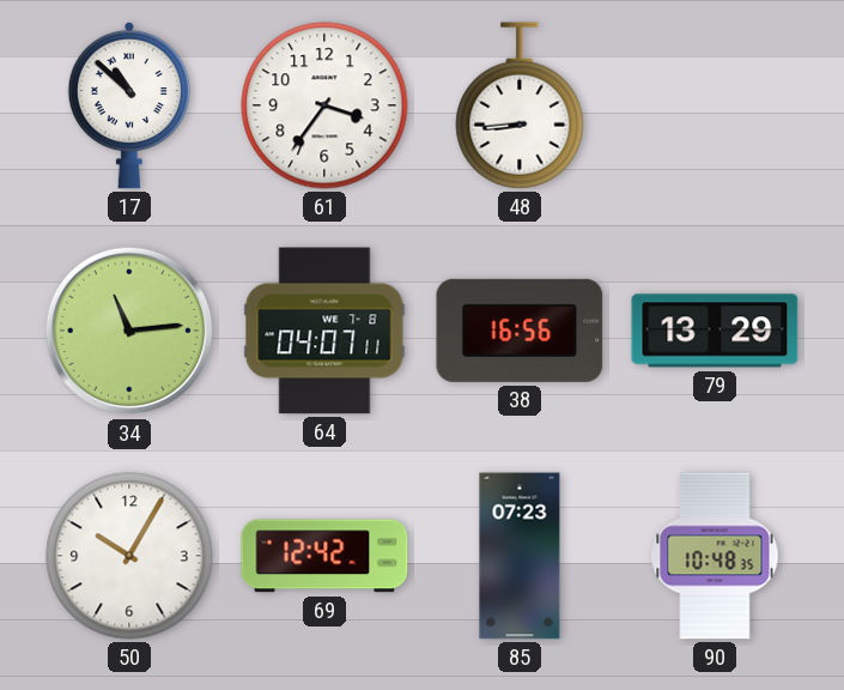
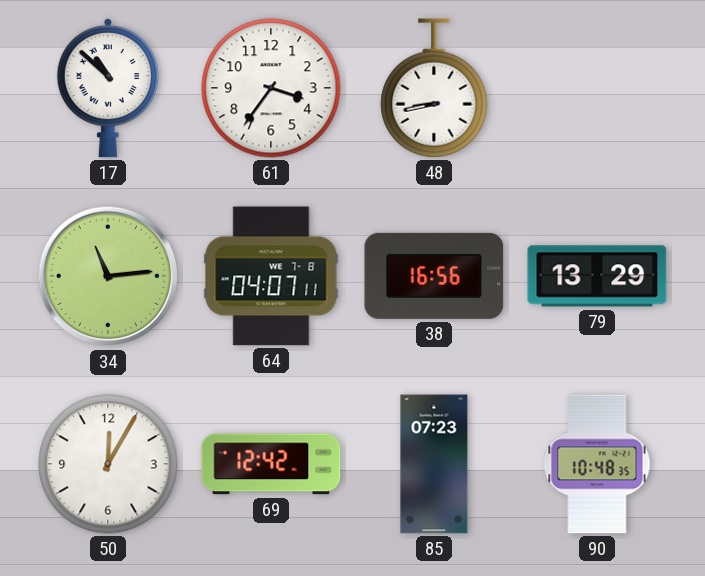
48: 8:44 -> 8:43
50: 10:05 -> 12:05
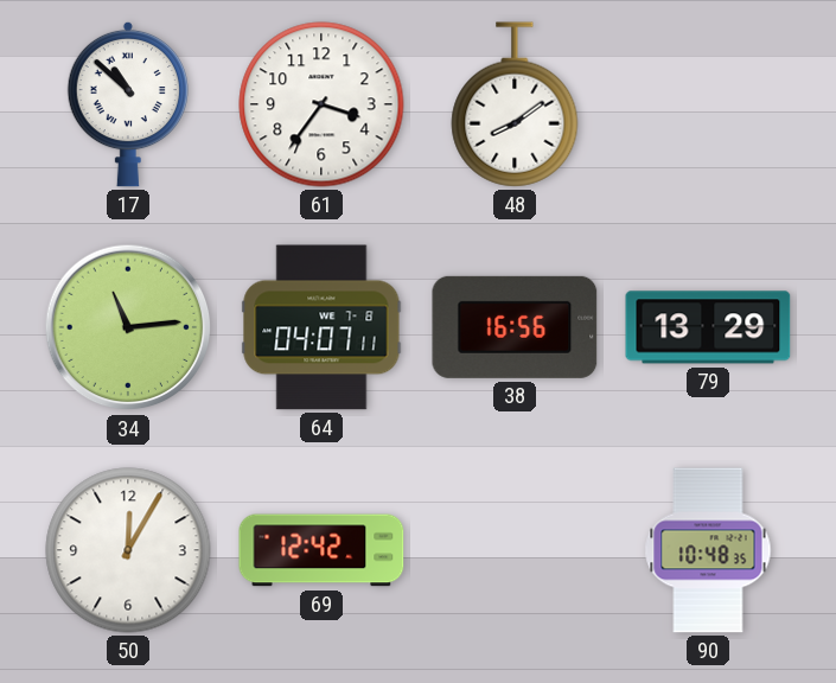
48: 8:43 -> 8:09
85: 07:23 -> none
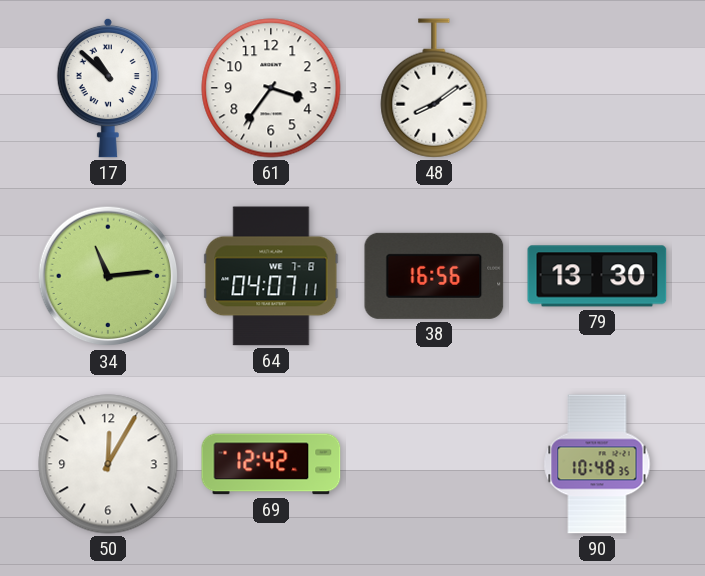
79: 13:29 -> 13:30
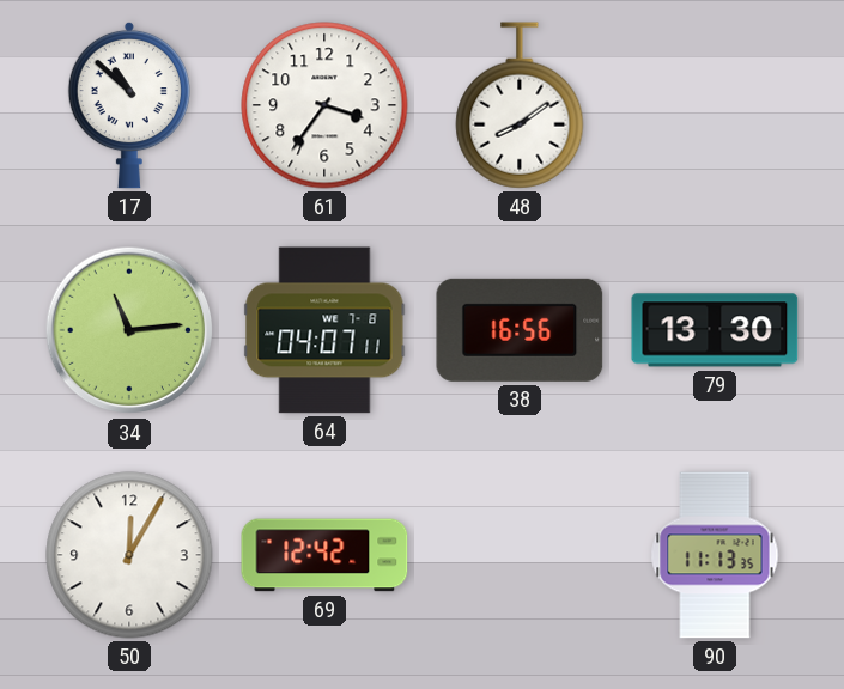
90: 10:48 -> 11:13
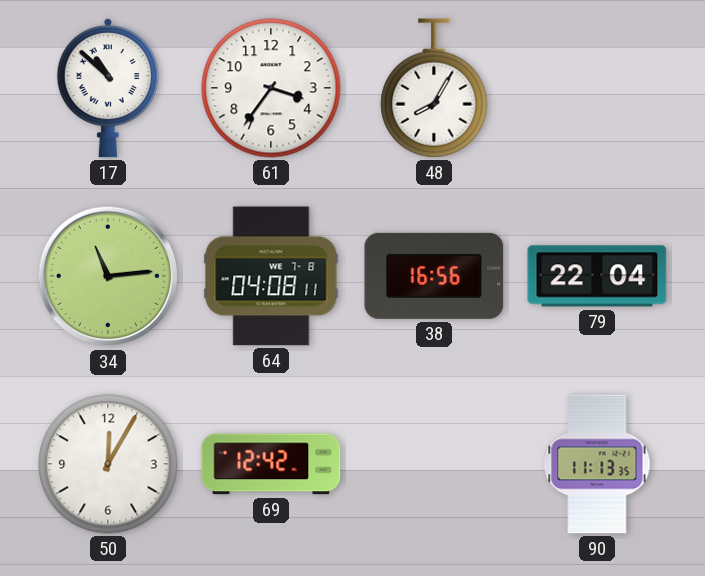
48: 8:09 -> 8:05
64: 04:07 -> 04:08
79: 13:30 -> 22:04
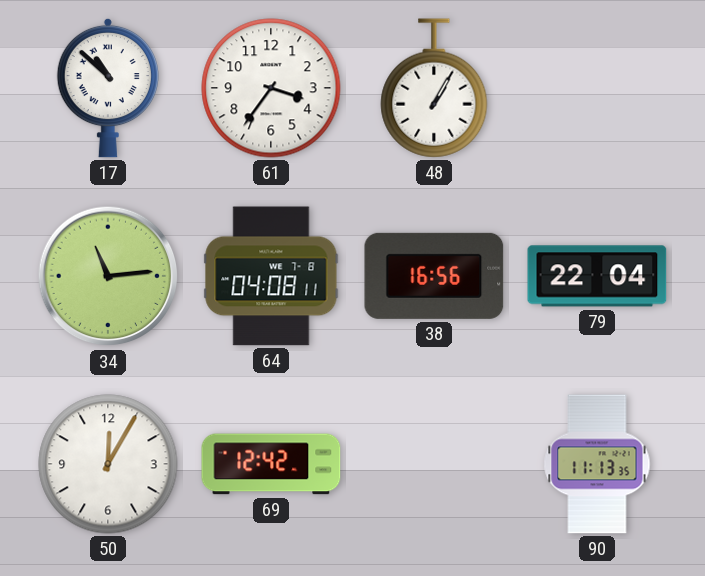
48: 8:05 -> 1:05
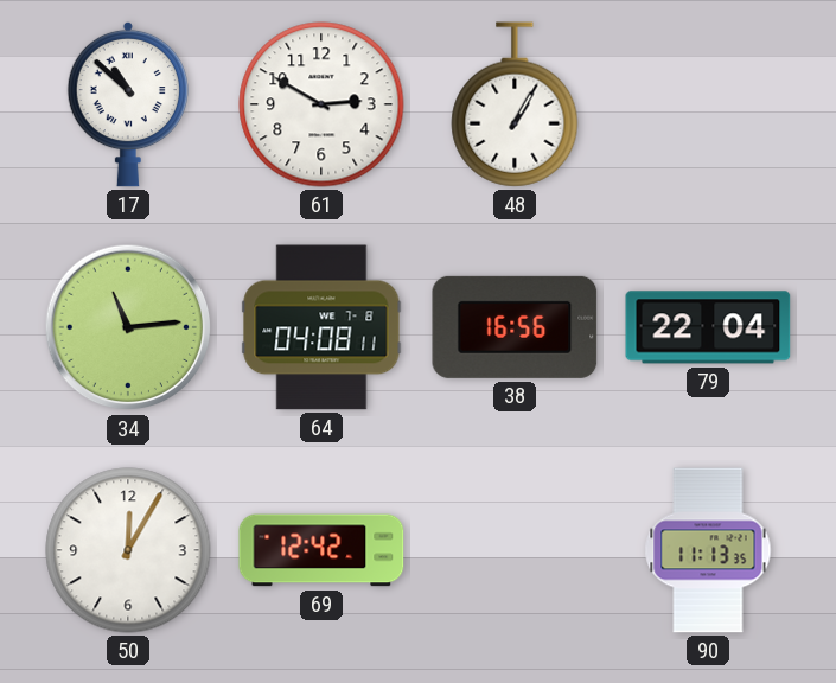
61: 3:36 -> 2:50
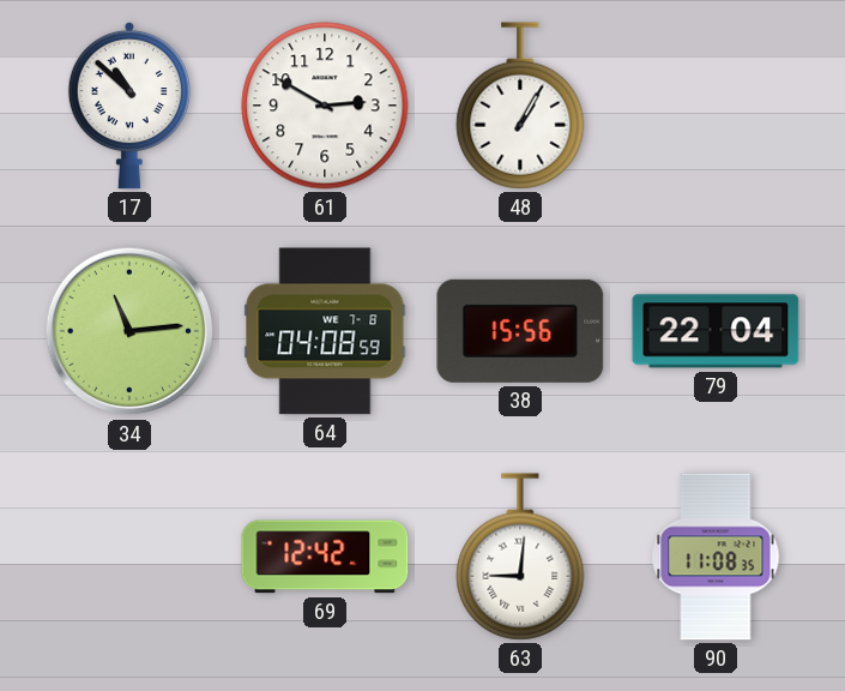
64: 04:08:11 -> 04:08:59
38: 16:56 -> 15:56
50: 12:05 -> none
63: none -> 9:01
90: 11:13 -> 11:08
